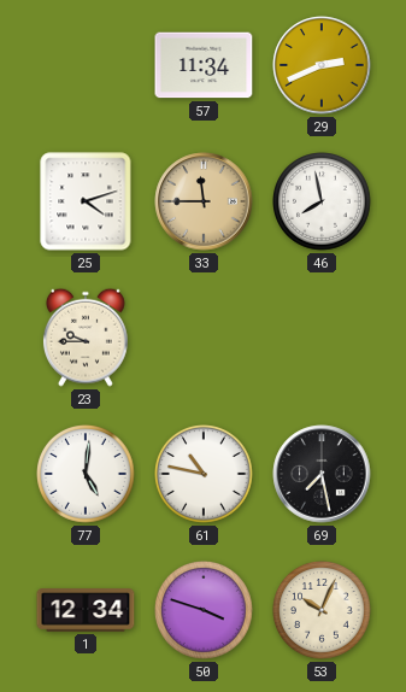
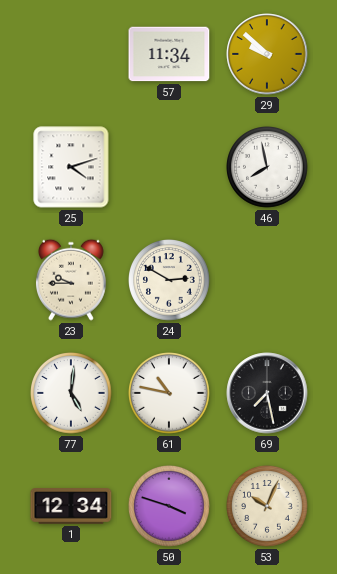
29: 2:41 -> 9:52
33: 11:45 -> none
24: none -> 2:50
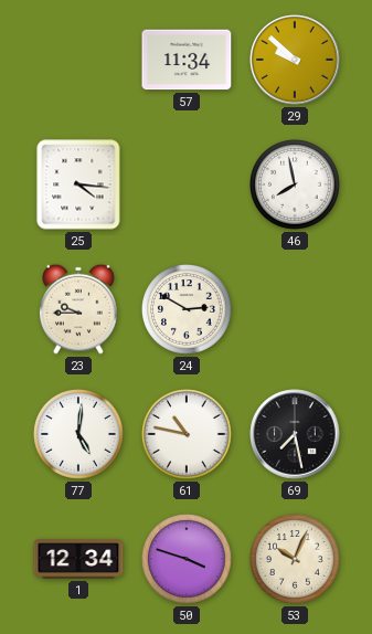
25: 4:12 -> 4:16
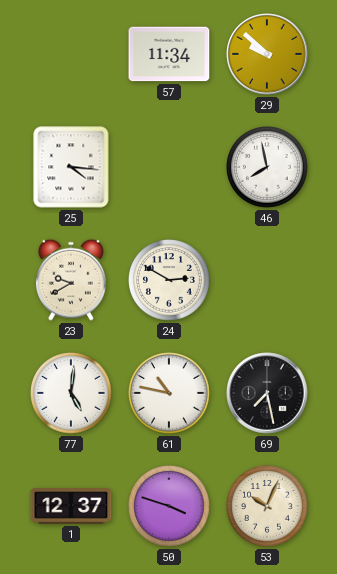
23: 9:45 -> 9:40
1: 12:34 -> 12:37
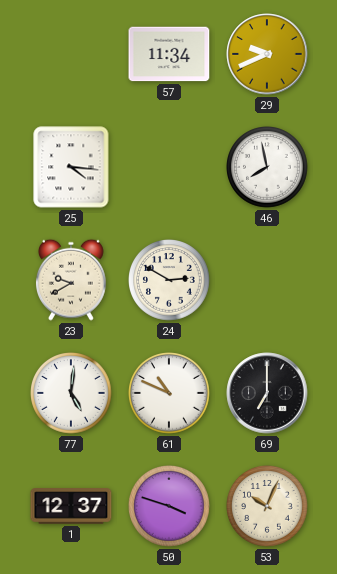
29: 9:52 -> 9:41
61: 10:47 -> 10:49
69: 7:28 -> 7:00
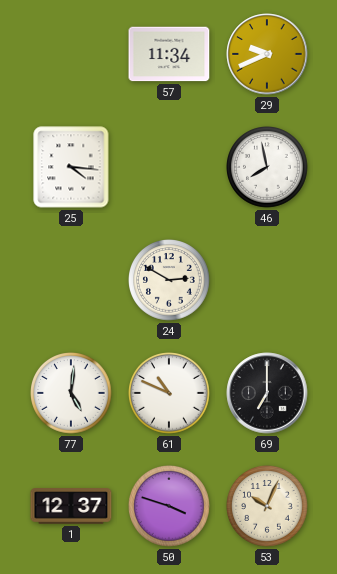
23: 9:40 -> none
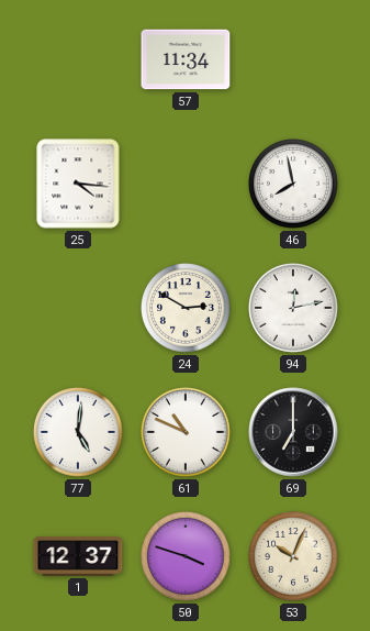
29: 9:41 -> none
94: none -> 12:13
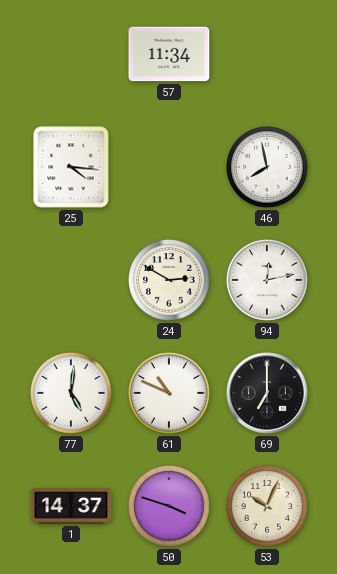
1: 12:37 -> 14:37
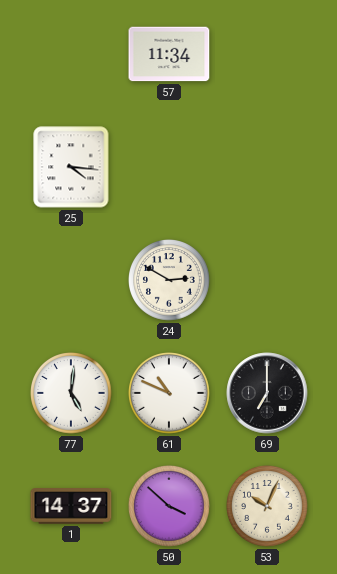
46: 7:58 -> none
94: 12:13 -> none
50: 3:48 -> 3:52
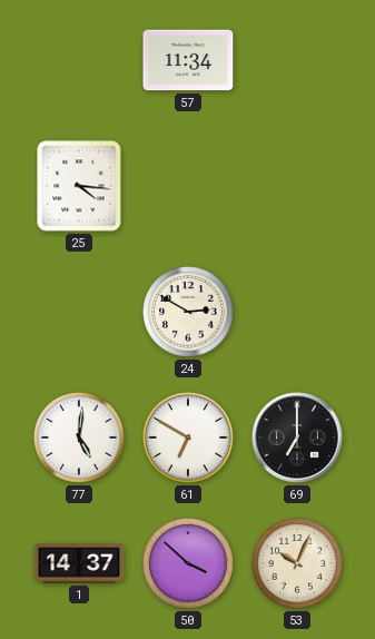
61: 10:49 -> 6:50
